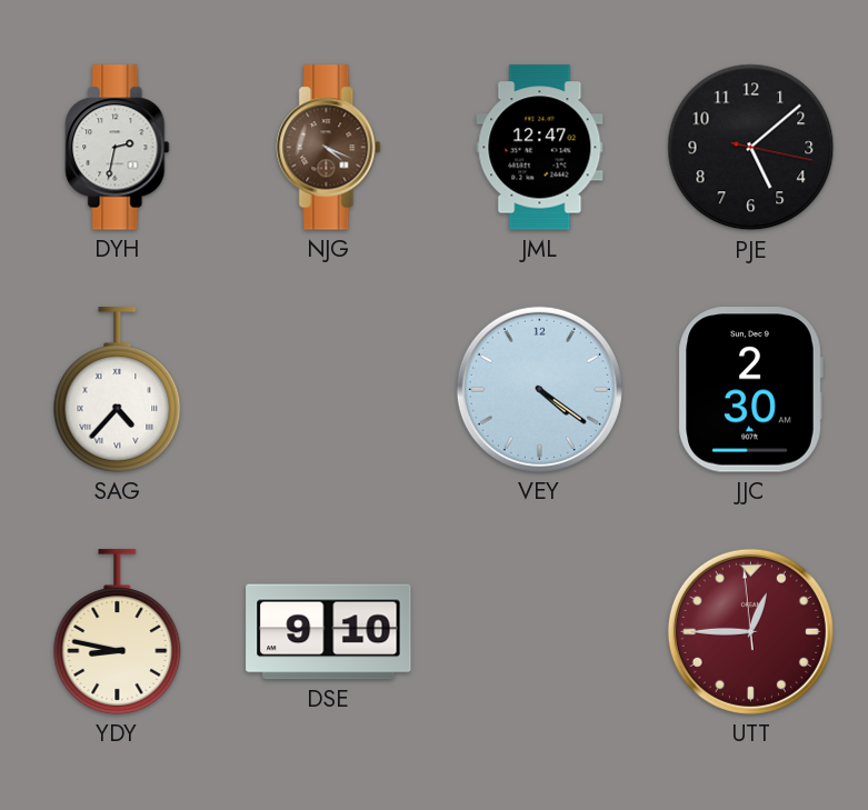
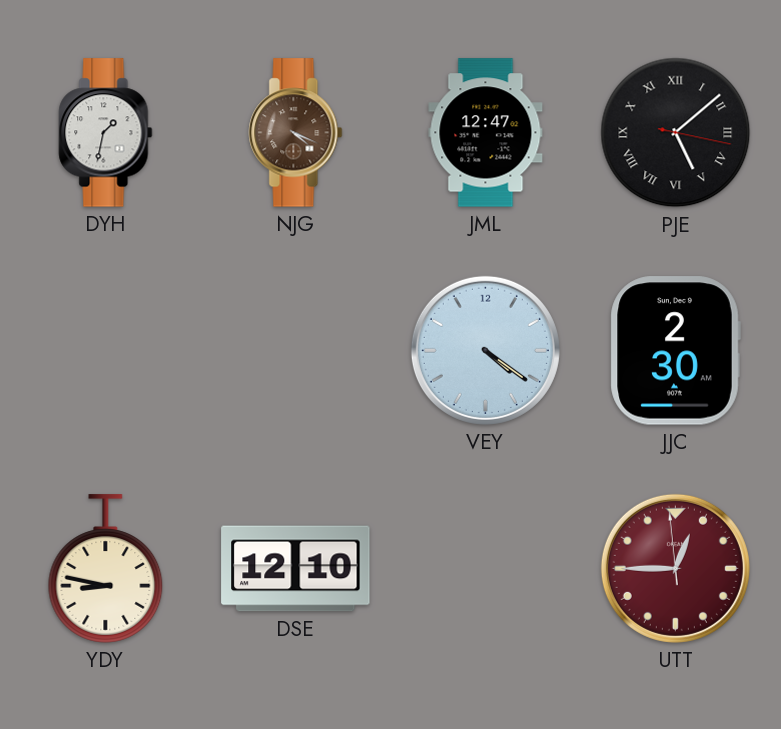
DYH: 2:32 -> 1:32
PJE numerals: Arabic -> Roman
SAG: 4:37 -> none
DSE: 9:10 -> 12:10
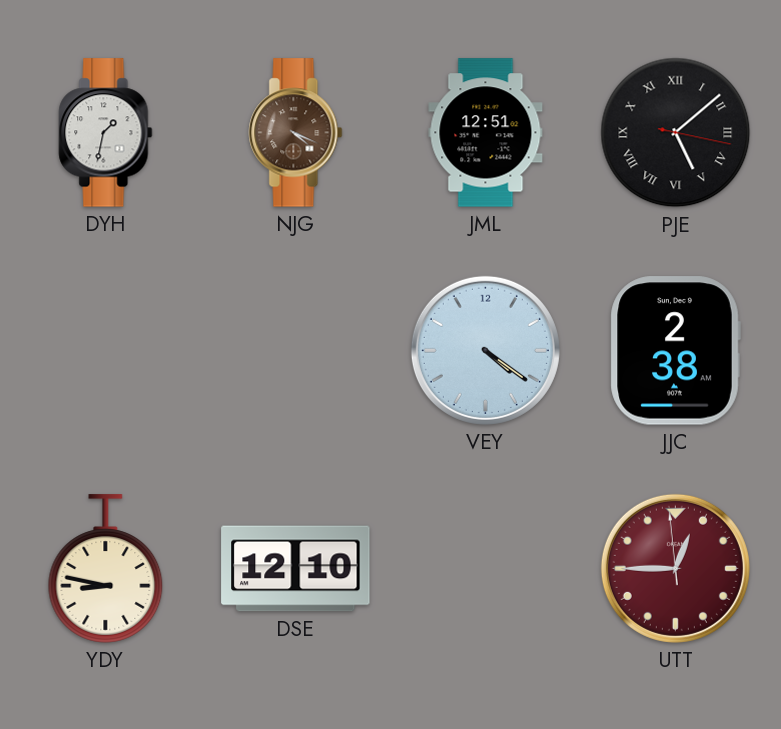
JML: 12:47 -> 12:51
JJC: 2:30 -> 2:38
